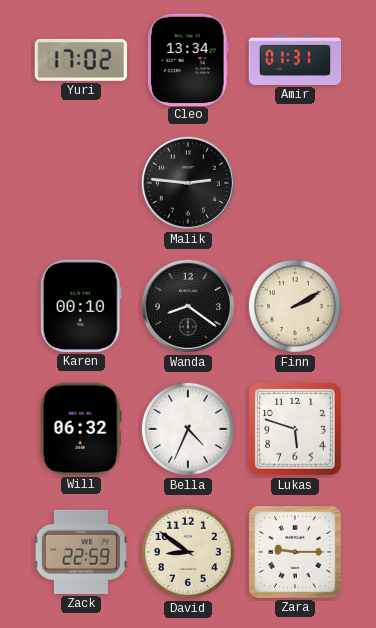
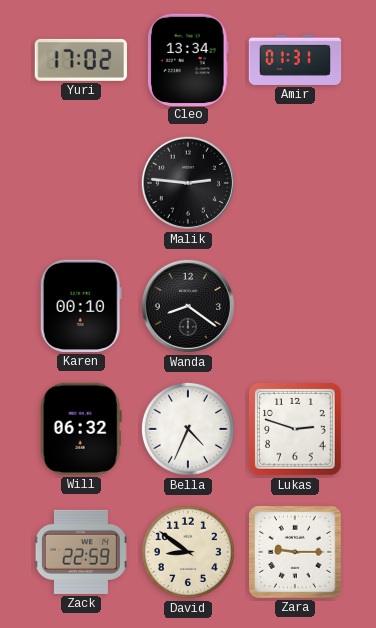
Finn: 2:10 -> none
Lukas: 5:48 -> 2:48
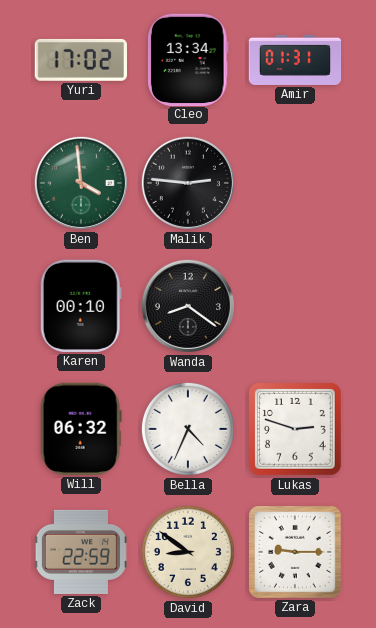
Ben: none -> 3:59
